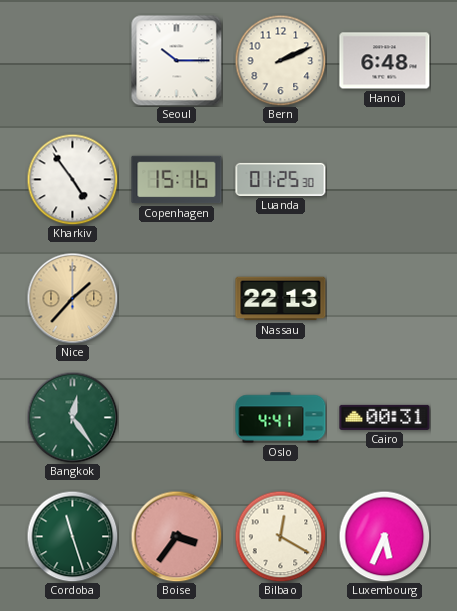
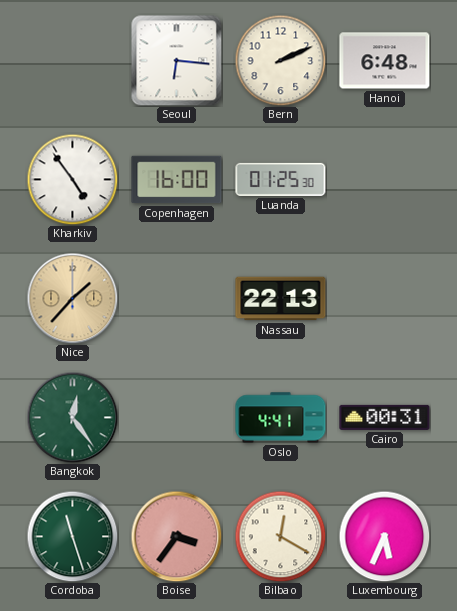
Seoul: 10:15 -> 6:16
Copenhagen: 15:16 -> 16:00
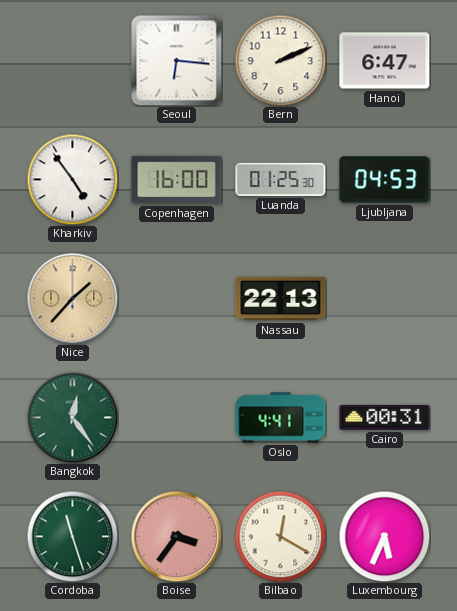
Hanoi: 6:48 -> 6:47
Ljubljana: none -> 04:53
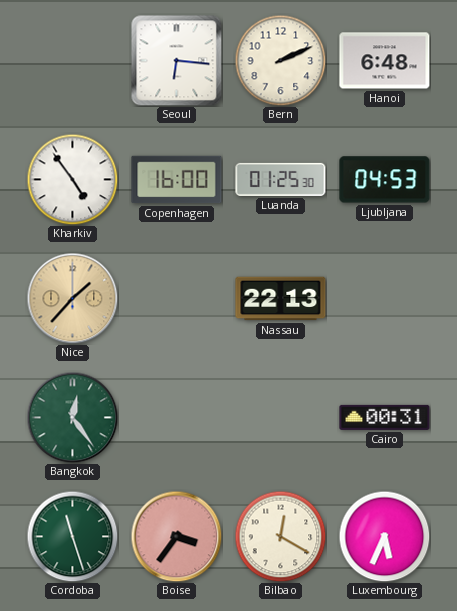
Hanoi: 6:47 -> 6:48
Oslo: 4:41 -> none
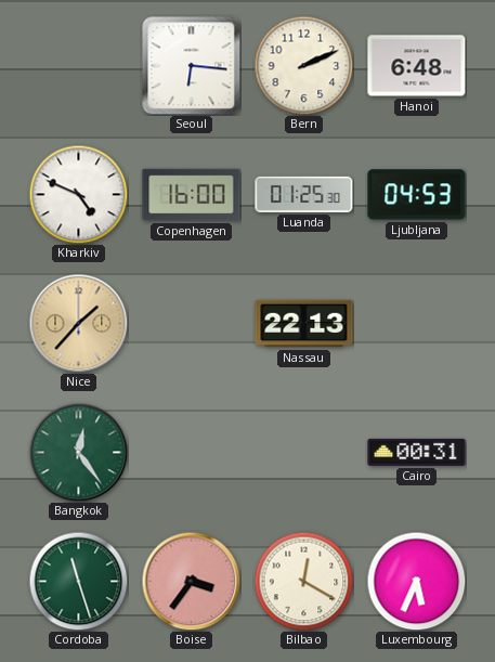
Kharkiv: 4:54 -> 4:49
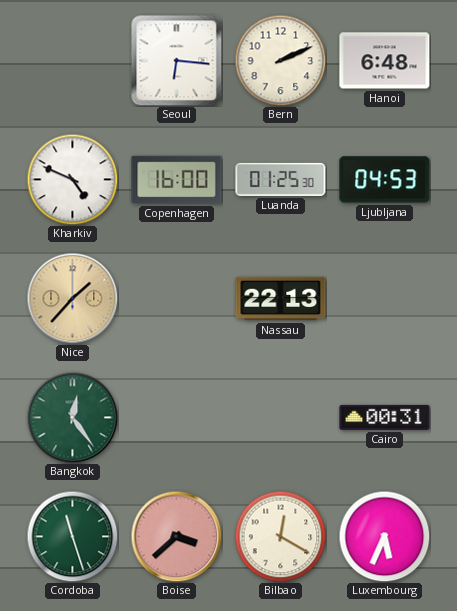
Boise: 3:36 -> 3:38
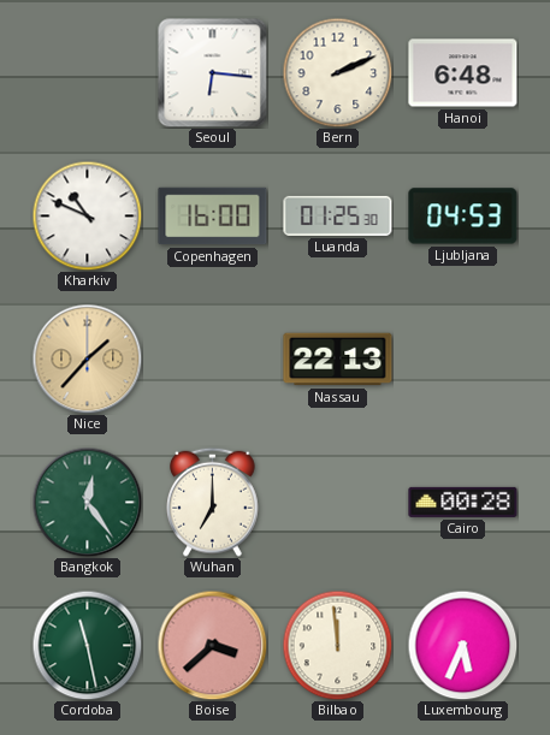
Kharkiv: 4:49 -> 10:49
Wuhan: none -> 7:00
Cairo: 00:31 -> 00:28
Cordoba: 11:27 -> 11:28
Bilbao: 12:20 -> 11:59
